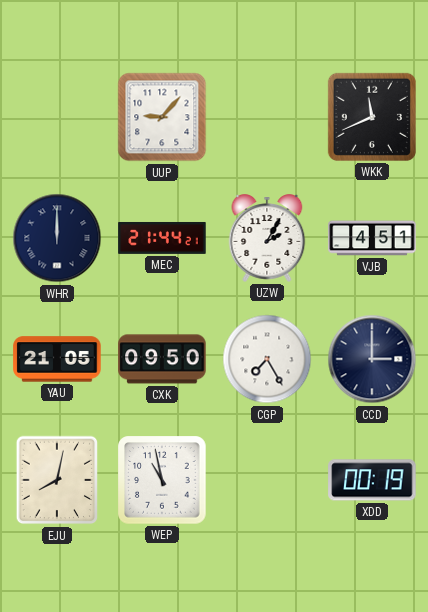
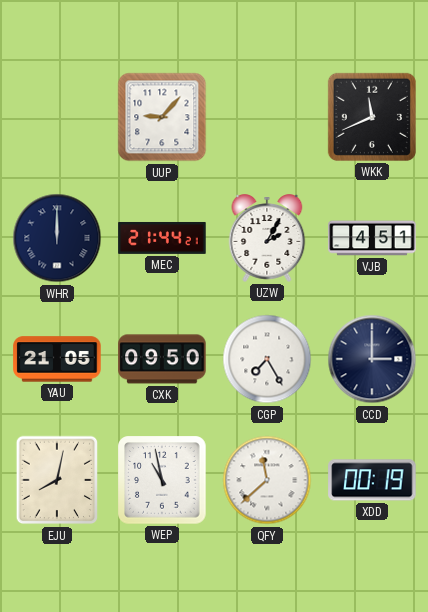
QFY: none -> 11:38
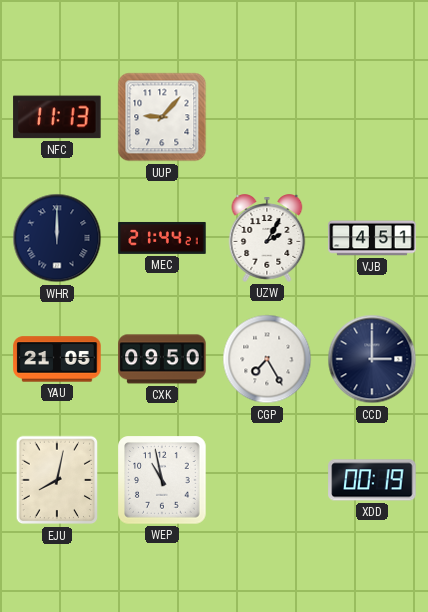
NFC: none -> 11:13
WKK: 11:41 -> none
QFY: 11:38 -> none
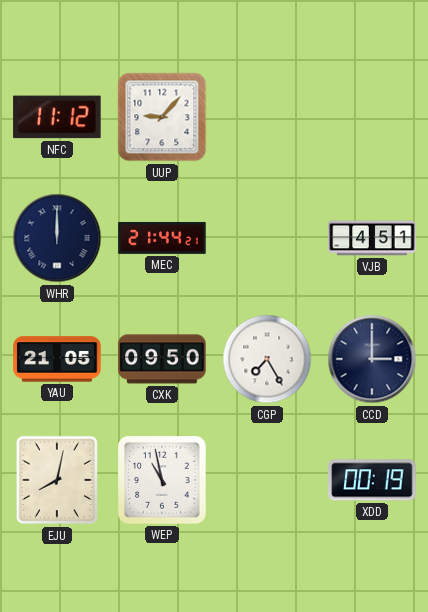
NFC: 11:13 -> 11:12
UZW: 2:05 -> none
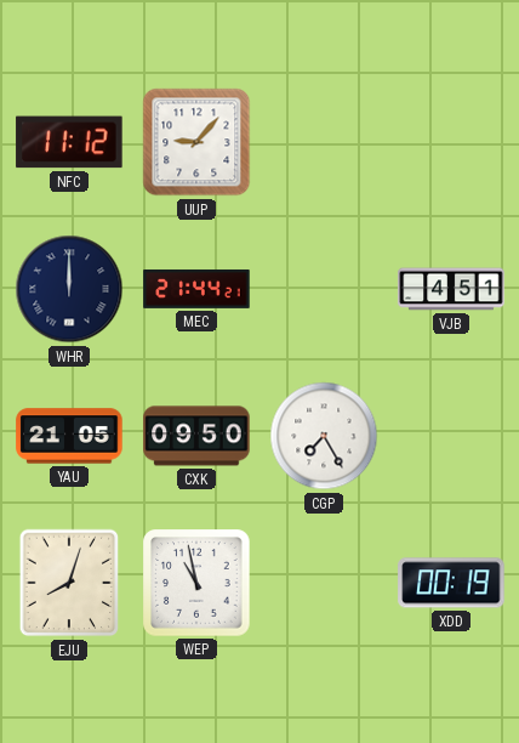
CCD: 3:00 -> none
EJU: 8:02 -> 8:03
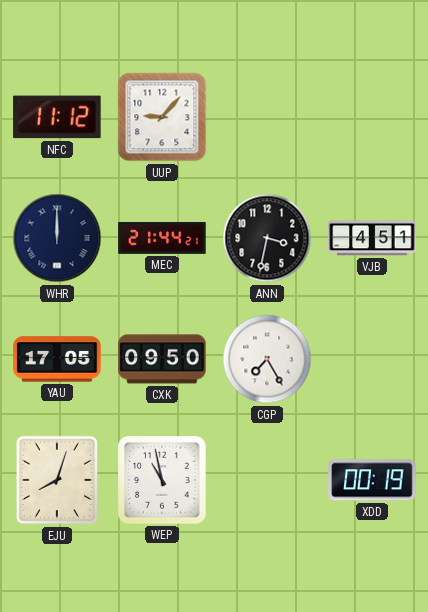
ANN: none -> 3:32
YAU: 21:05 -> 17:05
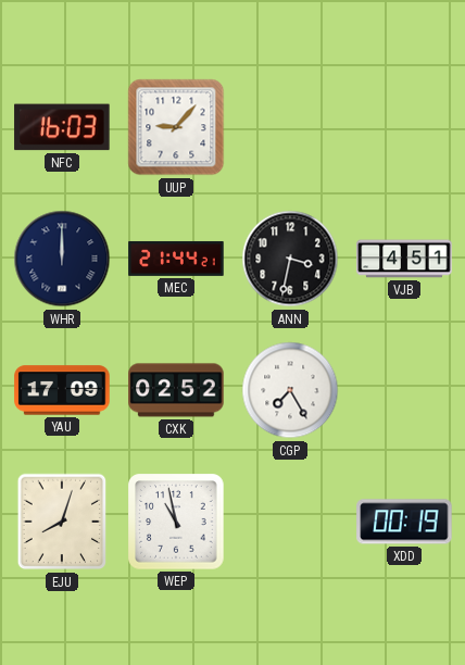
NFC: 11:12 -> 16:03
YAU: 17:05 -> 17:09
CXK: 09:50 -> 02:52
